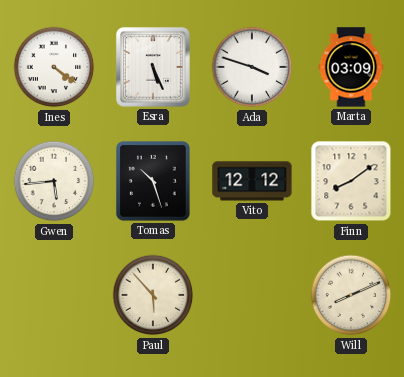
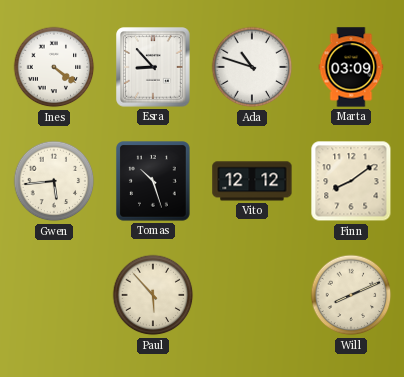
Esra: 5:26 -> 8:53
Ada: 3:48 -> 10:48
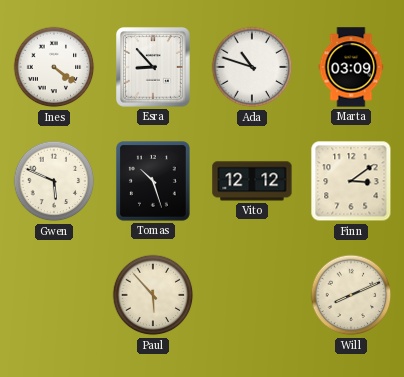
Gwen: 5:44 -> 5:49
Finn: 8:09 -> 3:09
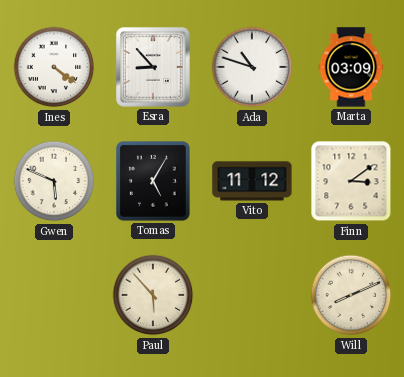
Tomas: 10:27 -> 5:05
Vito: 12:12 -> 11:12
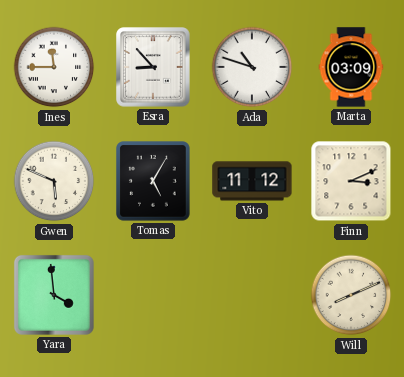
Ines: 4:21 -> 11:45
Finn: 3:09 -> 3:11
Yara: none -> 3:59
Paul: 5:53 -> none
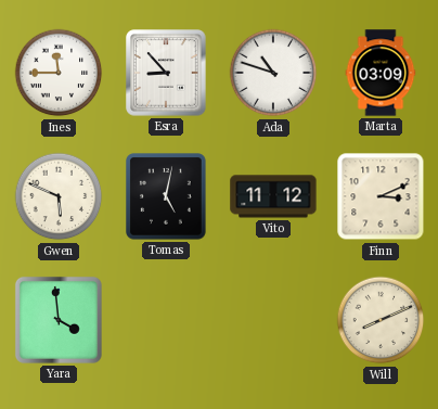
Tomas: 5:05 -> 5:02
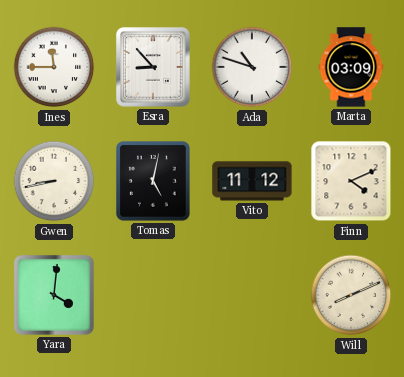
Gwen: 5:49 -> 8:43
Finn: 3:11 -> 4:11
Yara: 3:59 -> 4:01
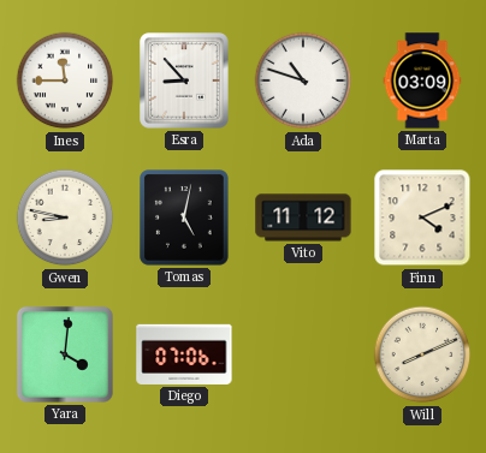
Gwen: 8:43 -> 8:47
Diego: none -> 07:06
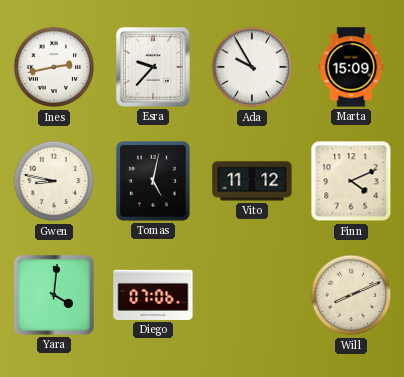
Ines: 11:45 -> 2:43
Esra: 8:53 -> 9:37
Ada: 10:48 -> 9:55
Marta: 03:09 -> 15:09
